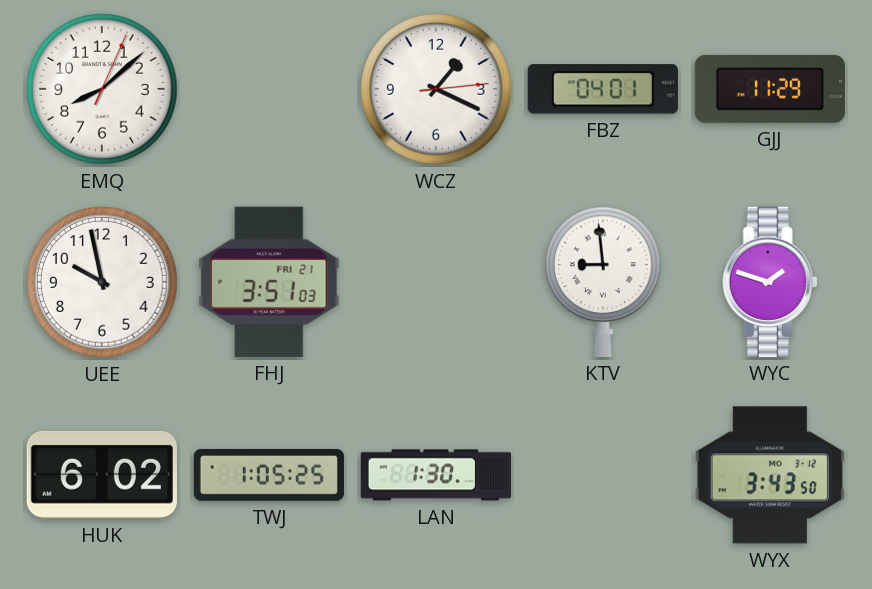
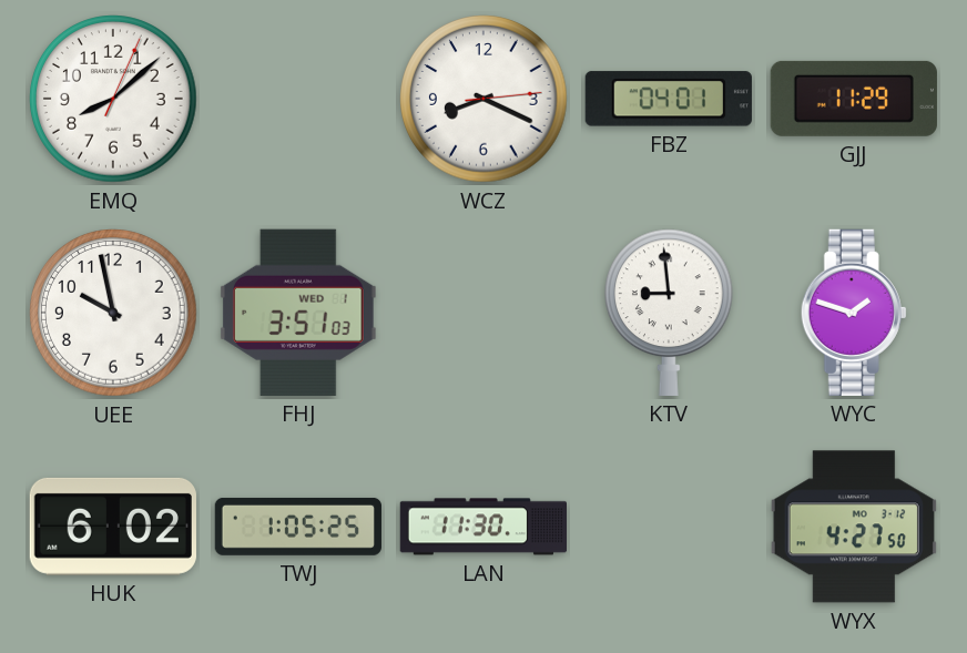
WCZ: 1:19 -> 8:19
FHJ date: FRI 21 -> WED 1
LAN: 1:30 -> 11:30
WYX: 3:43 -> 4:27
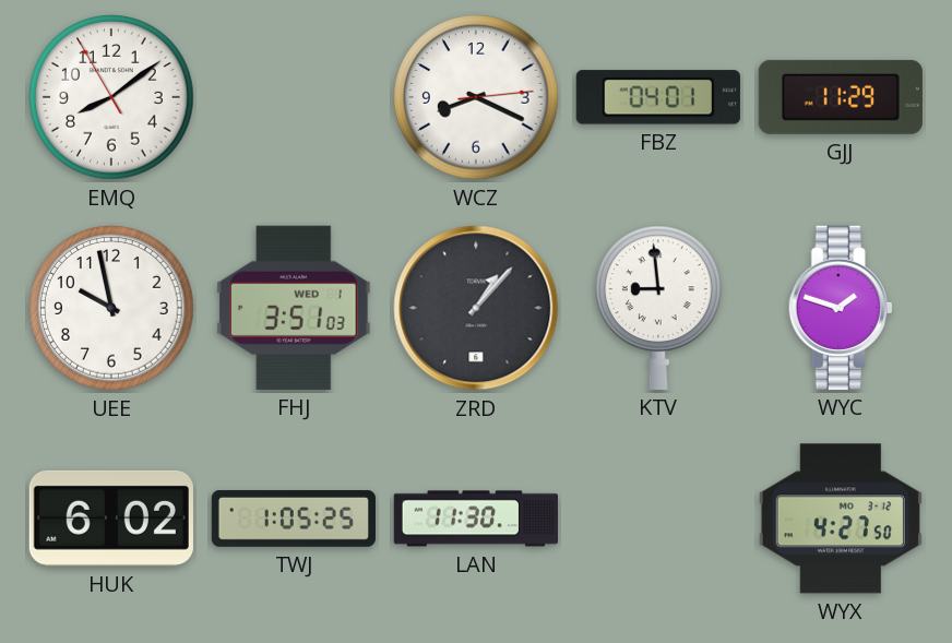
EMQ: 8:08:04 -> 8:08:55
ZRD: none -> 1:07
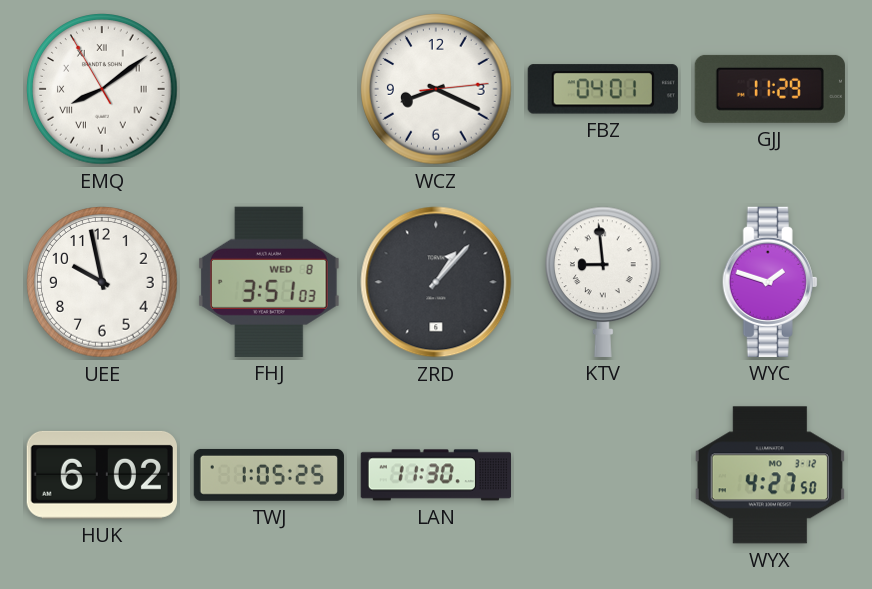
EMQ numerals: Arabic -> Roman
FHJ date: WED 1 -> WED 8
